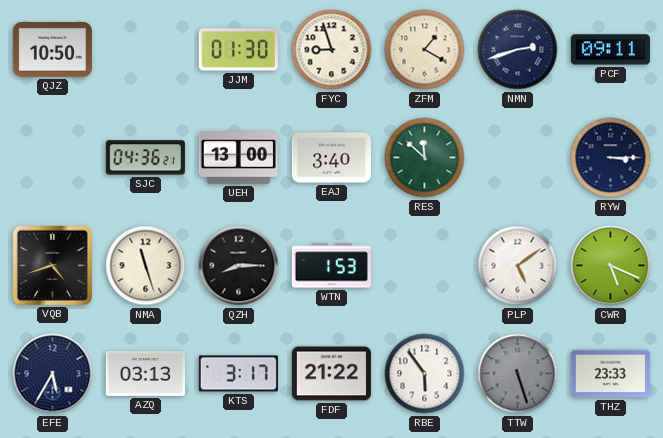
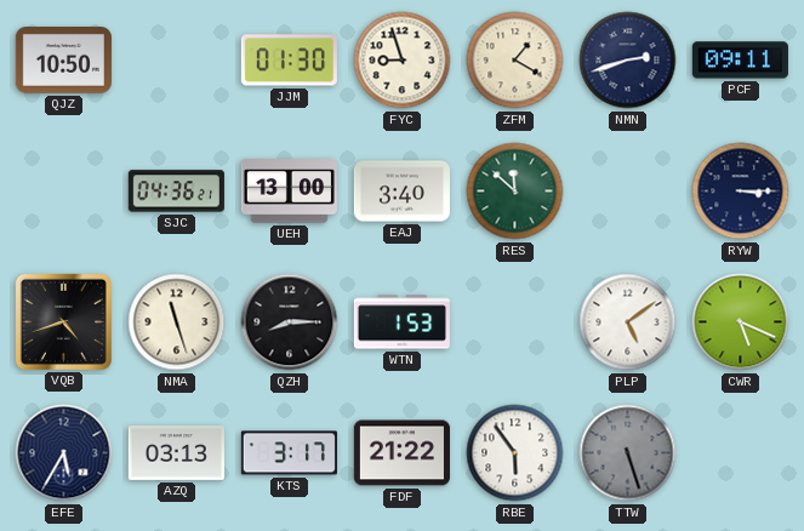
THZ: 23:33 -> none
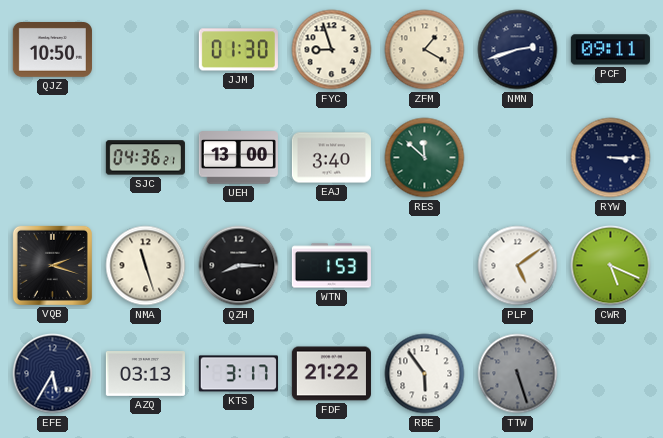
VQB: 4:42 -> 2:18
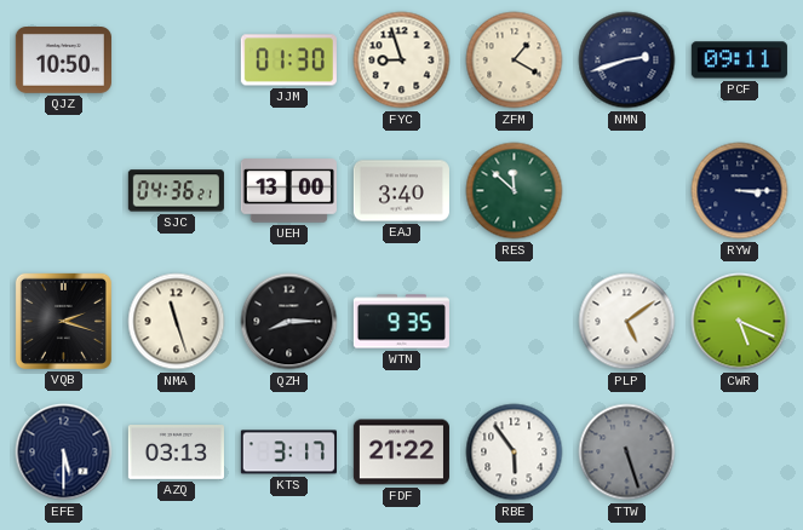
WTN: 1:53 -> 9:35
EFE: 5:35 -> 5:30
